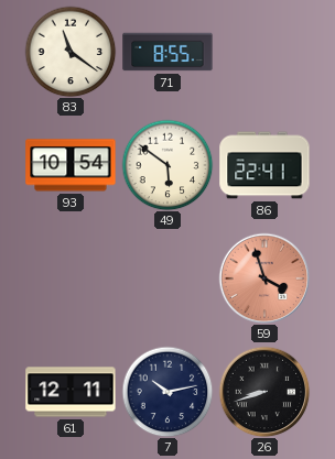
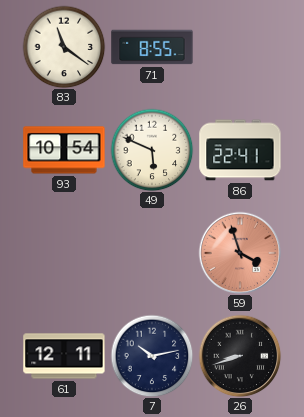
49: 5:51 -> 5:49
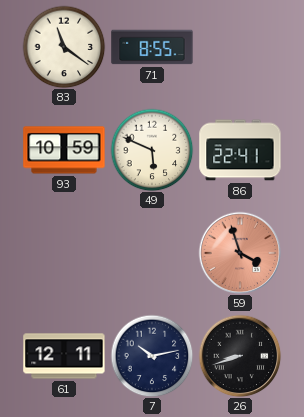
93: 10:54 -> 10:59
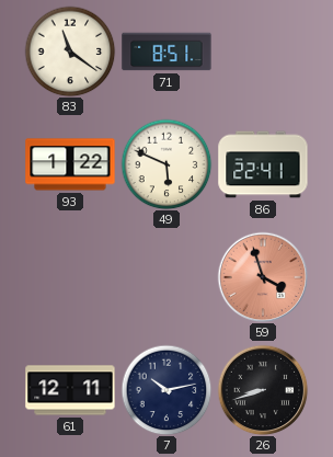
71: 8:55 -> 8:51
93: 10:59 -> 1:22
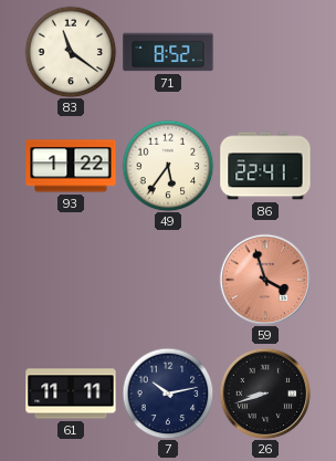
71: 8:51 -> 8:52
49: 5:49 -> 5:36
61: 12:11 -> 11:11
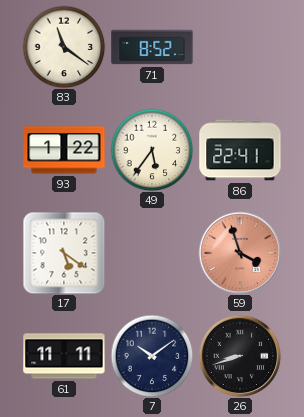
17: none -> 5:21
7: 10:13 -> 10:09
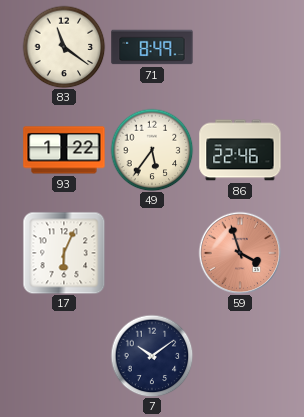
71: 8:52 -> 8:49
86: 22:41 -> 22:46
17: 5:21 -> 6:04
61: 11:11 -> none
26: 8:42 -> none
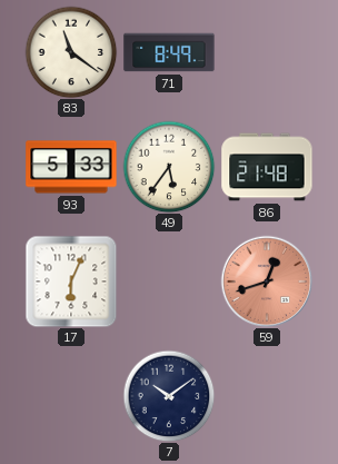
93: 1:22 -> 5:33
86: 22:46 -> 21:48
59: 3:57 -> 12:42
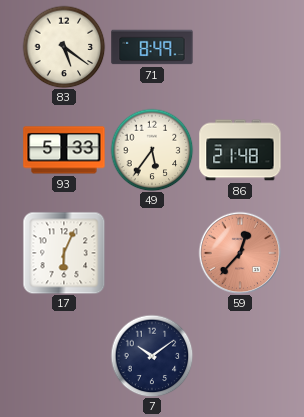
83: 11:21 -> 5:21
59: 12:42 -> 12:37
